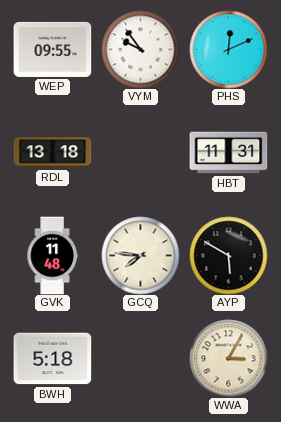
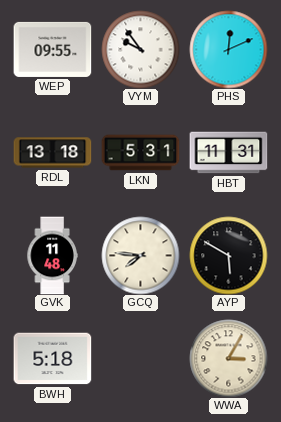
LKN: none -> 5:31
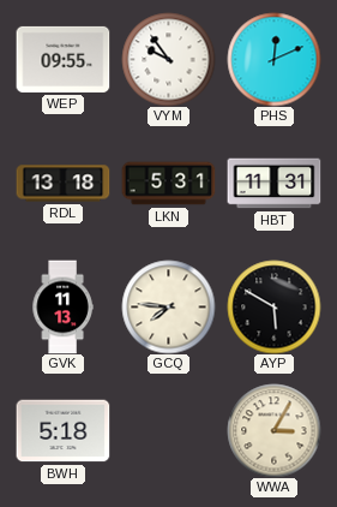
GVK: 11:48 -> 11:13
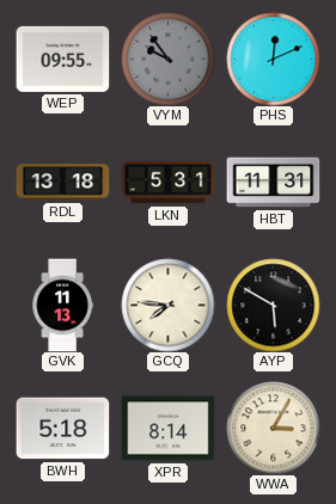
VYM dial: white -> grey
XPR: none -> 8:14
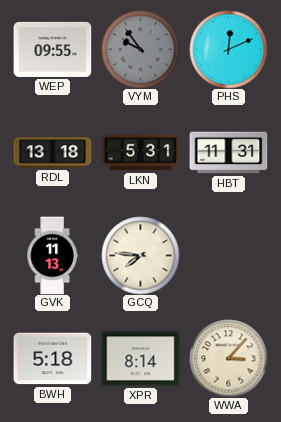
AYP: 5:50 -> none
WWA: 3:05 -> 3:07
